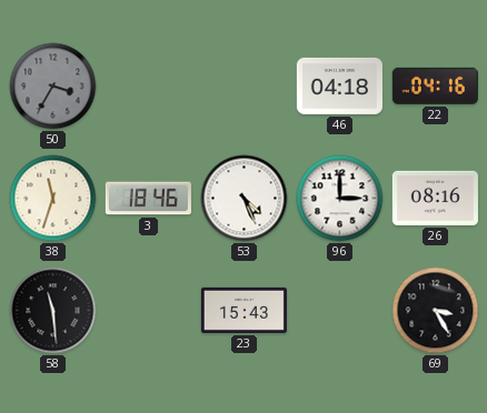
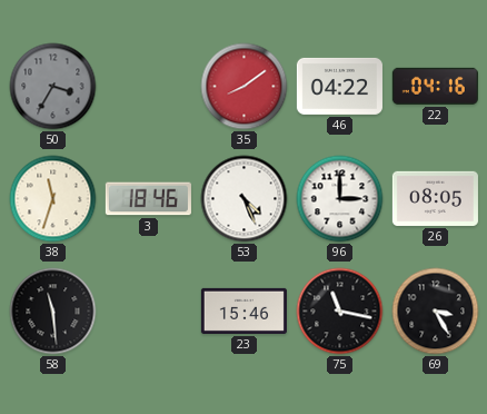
35: none -> 8:09
46: 04:18 -> 04:22
26: 08:16 -> 08:05
23: 15:43 -> 15:46
75: none -> 11:17
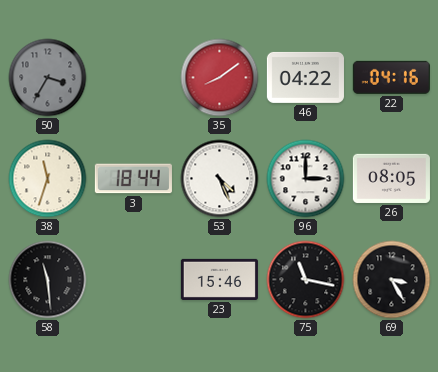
3: 18:46 -> 18:44
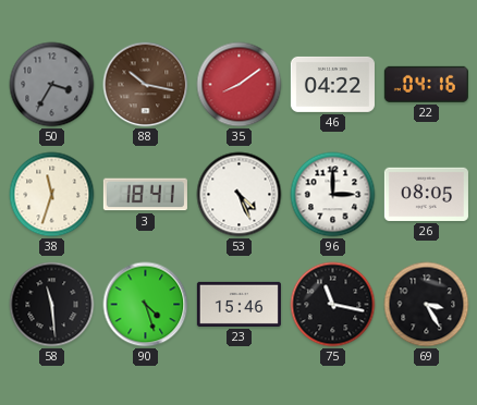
88: none -> 10:17
3: 18:44 -> 18:41
90: none -> 4:27
